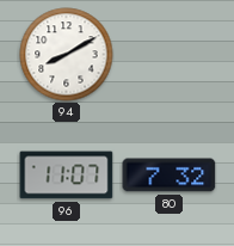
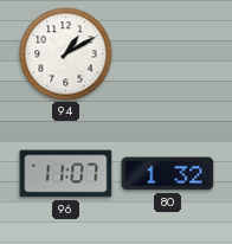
94: 8:10 -> 1:10
80: 7:32 -> 1:32
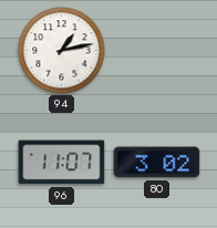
94: 1:10 -> 1:13
80: 1:32 -> 3:02
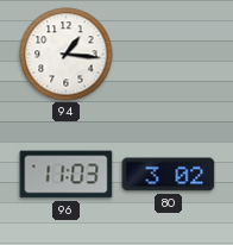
94: 1:13 -> 1:16
96: 11:07 -> 11:03
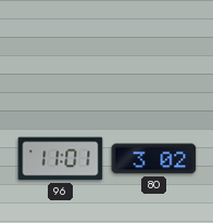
94: 1:16 -> none
96: 11:03 -> 11:01
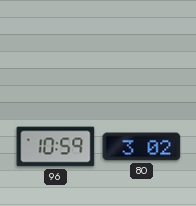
96: 11:01 -> 10:59
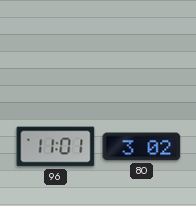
96: 10:59 -> 11:01
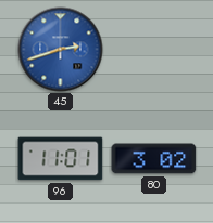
45: none -> 2:42
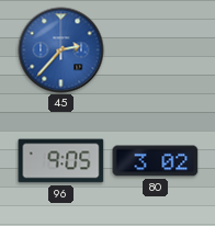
45: 2:42 -> 2:37
96: 11:01 -> 9:05
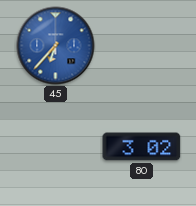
45: 2:37 -> 6:37
96: 9:05 -> none
